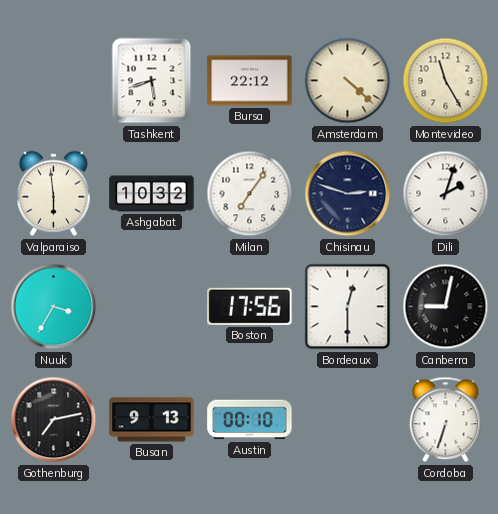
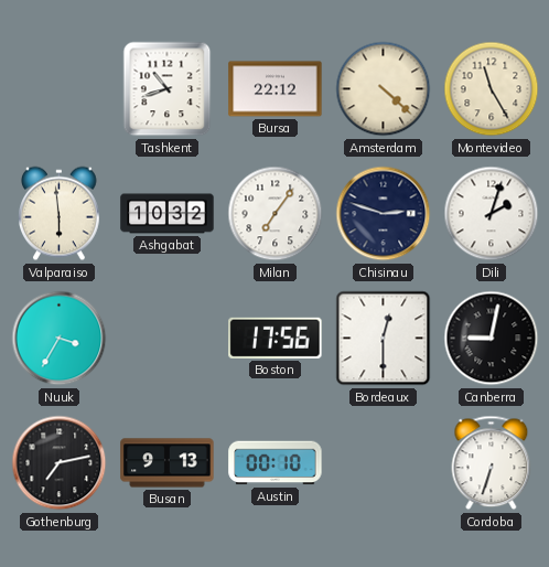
Tashkent: 5:42 -> 10:42
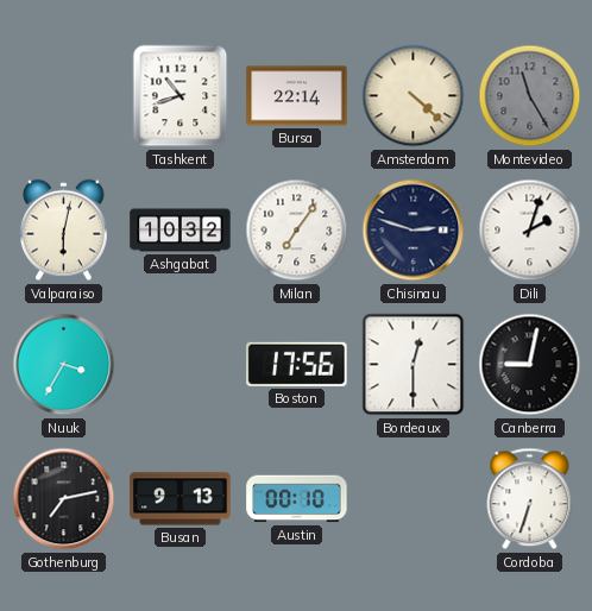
Bursa: 22:12 -> 22:14
Montevideo dial: cream -> grey
Valparaiso: 5:59 -> 6:02
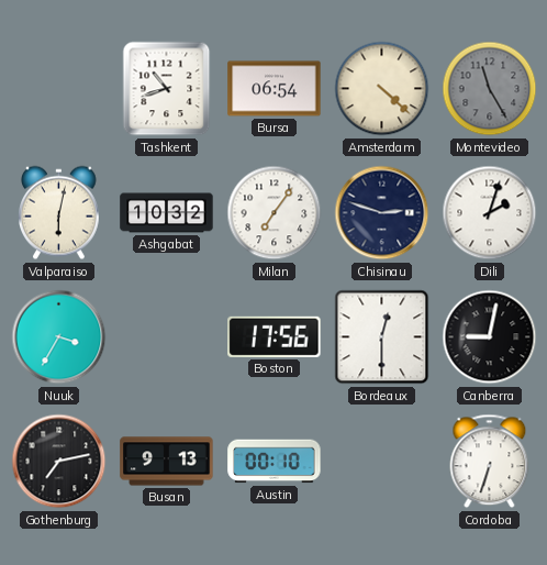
Bursa: 22:14 -> 06:54
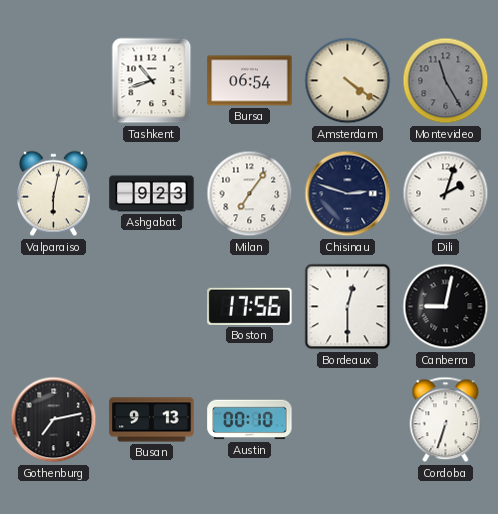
Amsterdam: 4:22 -> 4:21
Ashgabat: 10:32 -> 9:23
Nuuk: 3:35 -> none
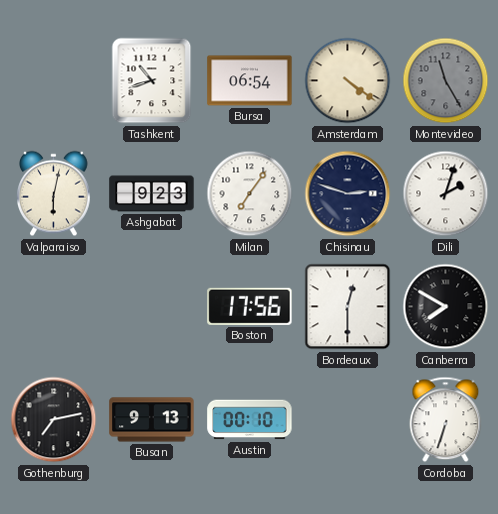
Canberra: 9:02 -> 7:50
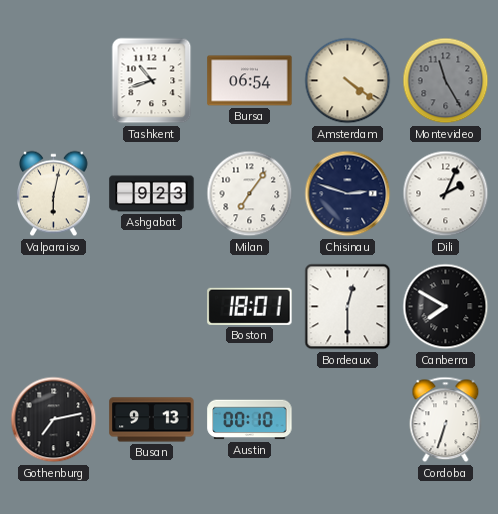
Dili: 2:03 -> 2:04
Boston: 17:56 -> 18:01
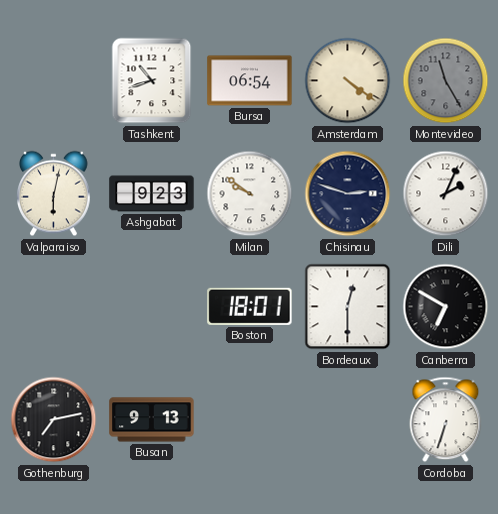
Milan: 7:06 -> 9:51
Canberra: 7:50 -> 6:50
Austin: 00:10 -> none
